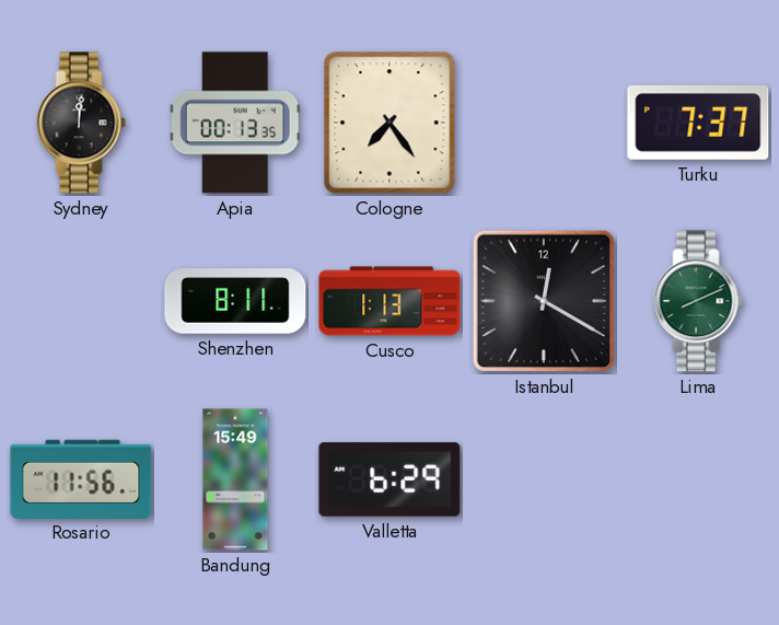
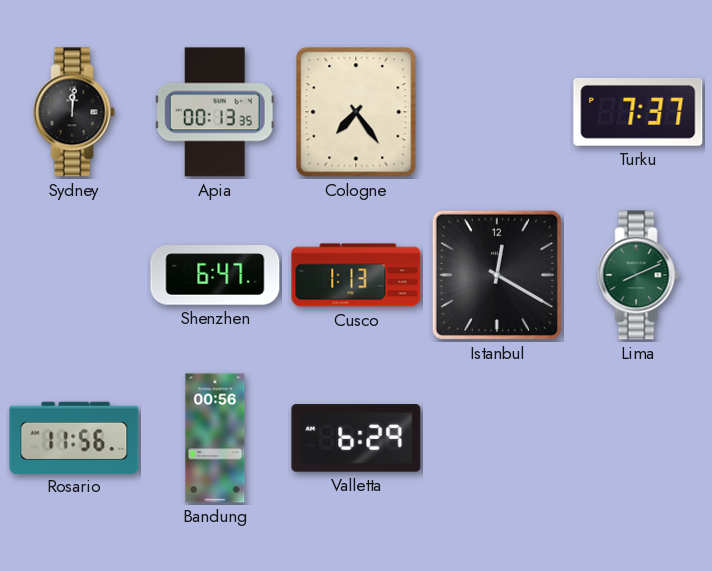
Shenzhen: 8:11 -> 6:47
Bandung: 15:49 -> 00:56
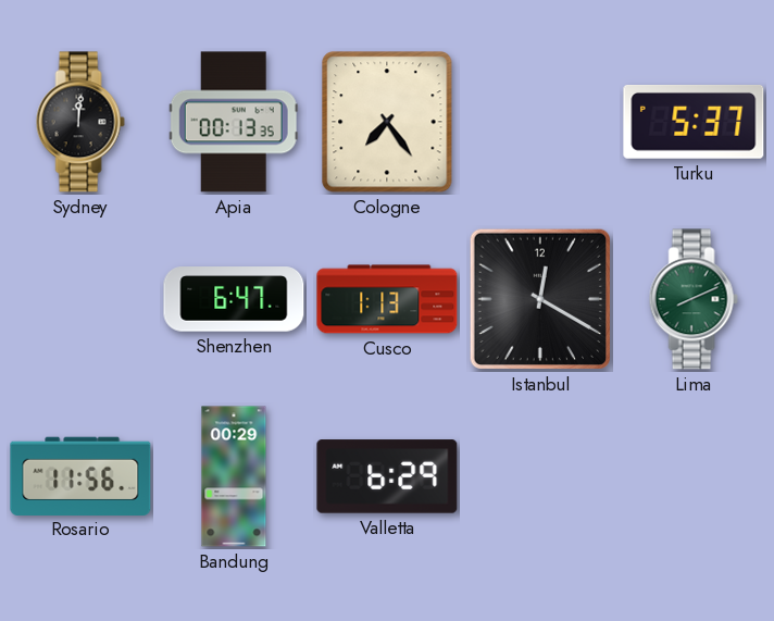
Turku: 7:37 -> 5:37
Bandung: 00:56 -> 00:29
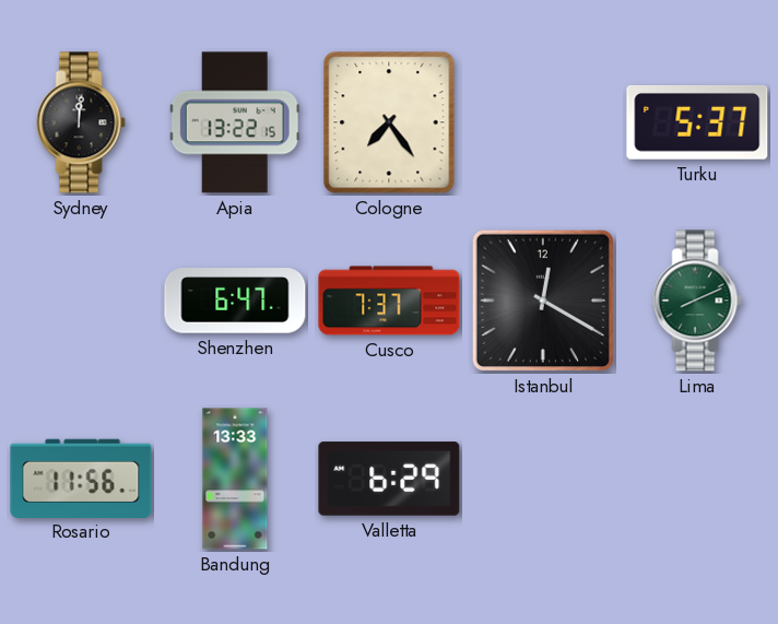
Apia: 00:13 -> 13:22
Cusco: 1:13 -> 7:37
Bandung: 00:29 -> 13:33
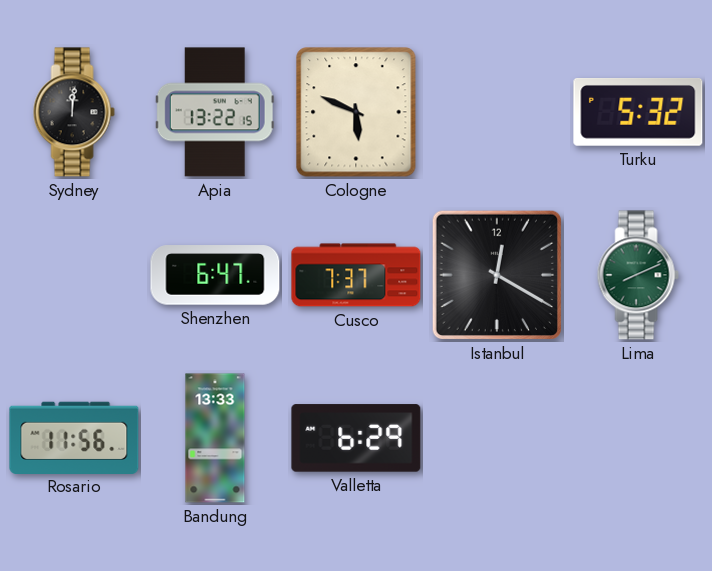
Cologne: 7:24 -> 5:49
Turku: 5:37 -> 5:32
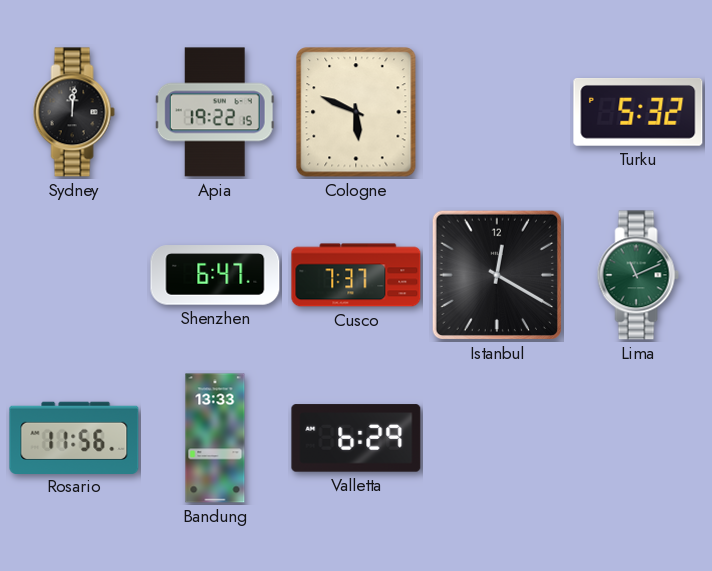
Apia: 13:22 -> 19:22
Lima: 8:11 -> 11:11
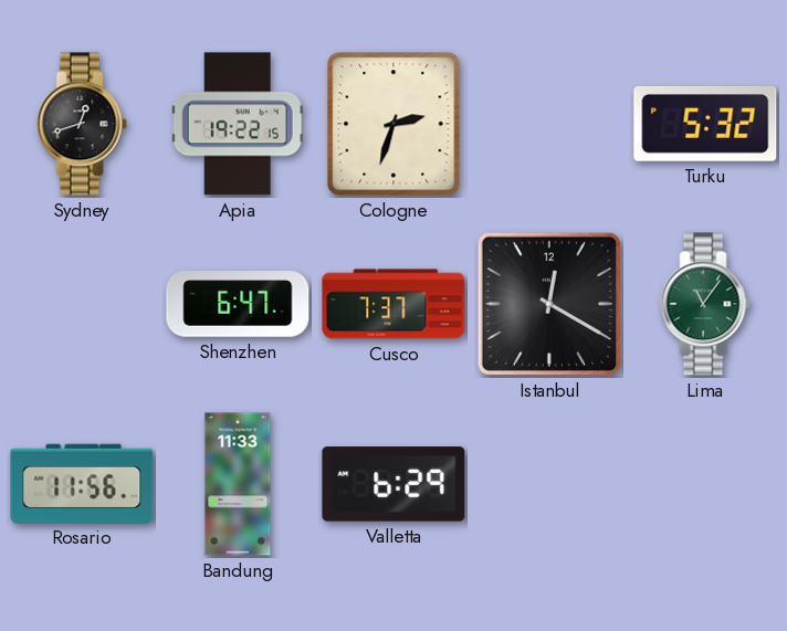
Sydney: 12:01 -> 12:42
Cologne: 5:49 -> 2:33
Lima: 11:11 -> 11:06
Bandung: 13:33 -> 11:33
